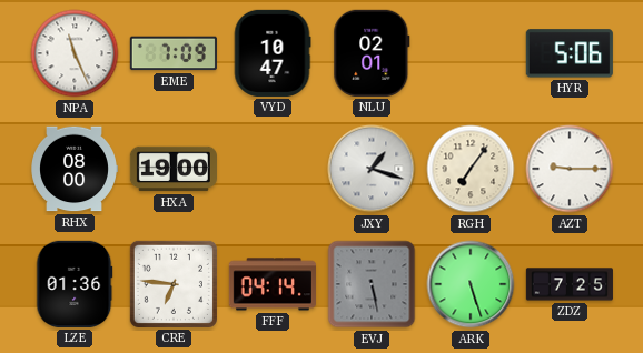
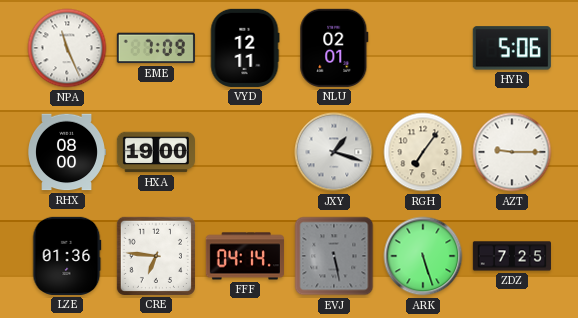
VYD: 10:47 -> 12:11
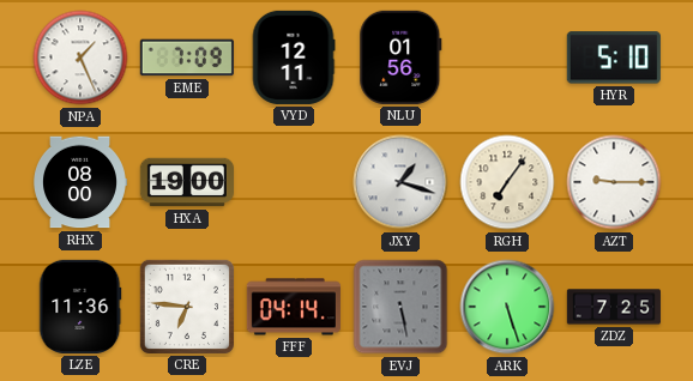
NPA: 11:26 -> 1:26
NLU: 02:01 -> 01:56
HYR: 5:06 -> 5:10
LZE: 01:36 -> 11:36
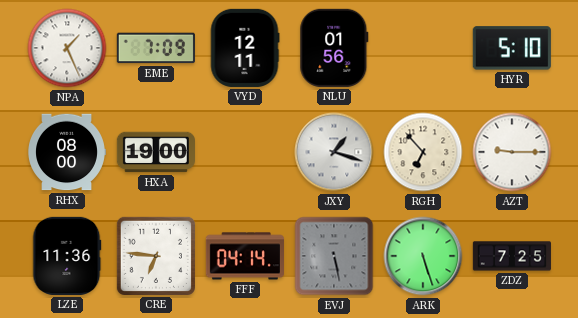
RGH: 7:06 -> 6:53
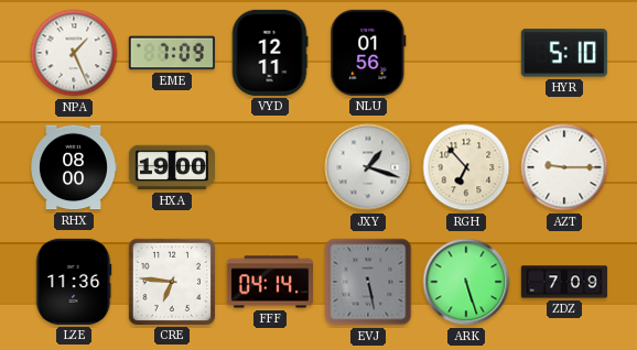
ZDZ: 7:25 -> 7:09
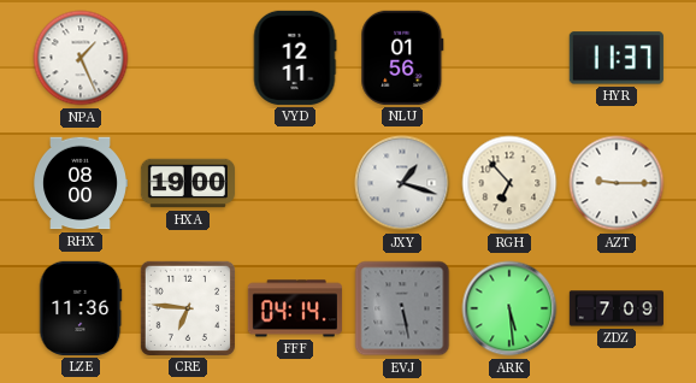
EME: 7:09 -> none
HYR: 5:10 -> 11:37
ARK: 5:27 -> 5:29
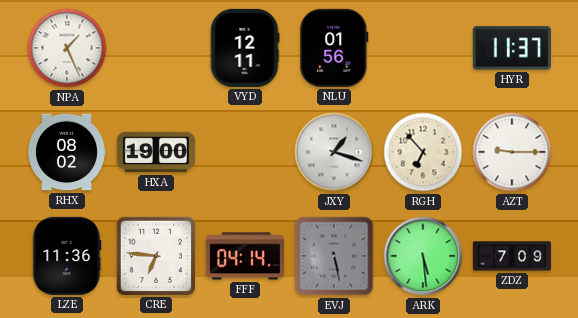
RHX: 08:00 -> 08:02
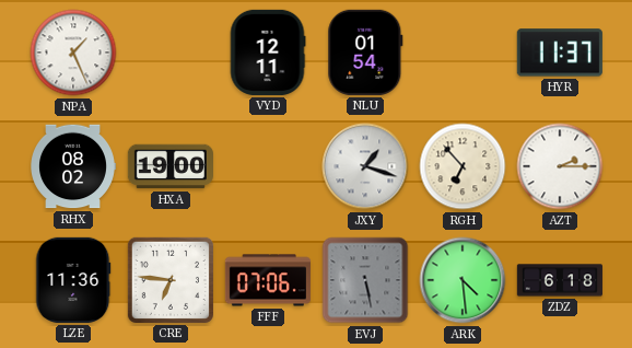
NLU: 01:56 -> 01:54
AZT: 9:15 -> 2:15
FFF: 04:14 -> 07:06
ARK: 5:29 -> 4:29
ZDZ: 7:09 -> 6:18
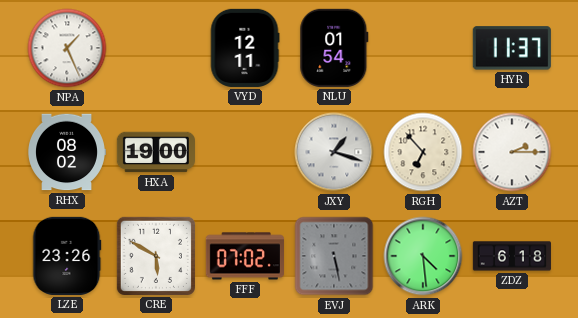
LZE: 11:36 -> 23:26
CRE: 6:46 -> 5:50
FFF: 07:06 -> 07:02
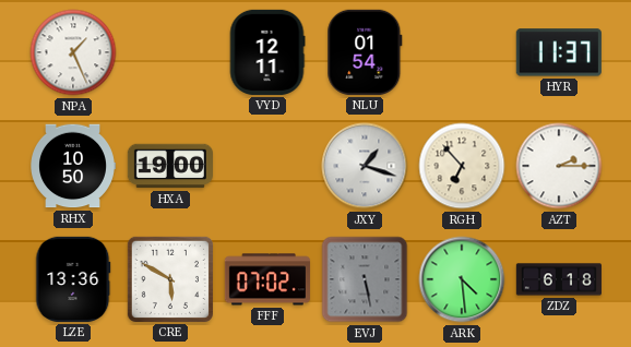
RHX: 08:02 -> 10:50
LZE: 23:26 -> 13:36
